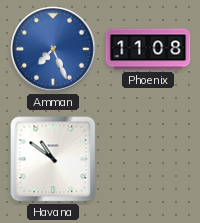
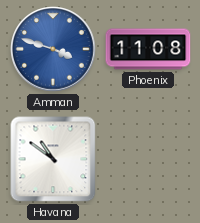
Amman: 7:26 -> 3:48
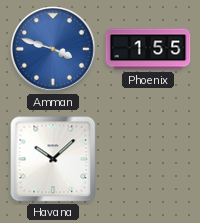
Phoenix: 11:08 -> 1:55
Havana: 10:51 -> 10:08
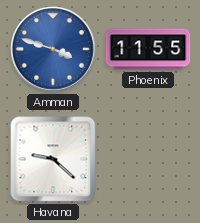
Phoenix: 1:55 -> 11:55
Havana: 10:08 -> 9:22
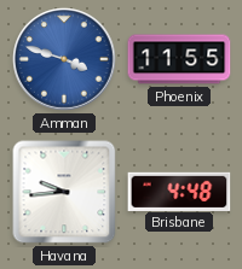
Havana: 9:22 -> 9:44
Brisbane: none -> 4:48
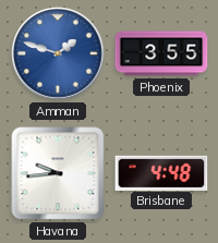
Amman: 3:48 -> 1:48
Phoenix: 11:55 -> 3:55
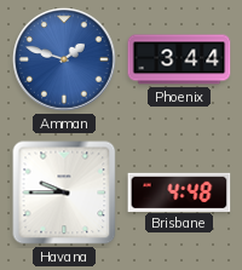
Phoenix: 3:55 -> 3:44
Havana: 9:44 -> 9:45
